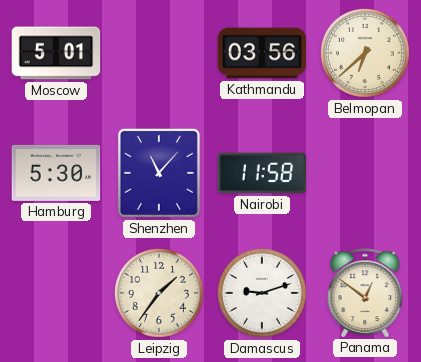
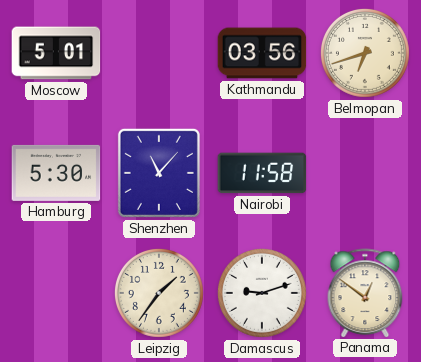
Belmopan: 6:38 -> 6:42
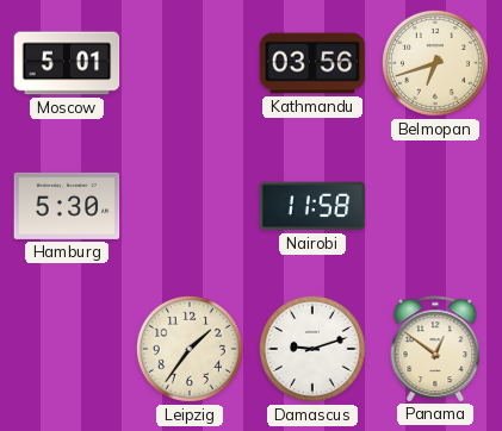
Shenzhen: 11:07 -> none
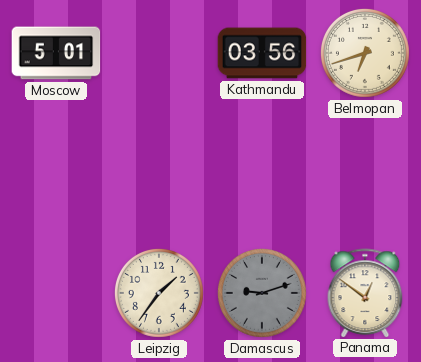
Hamburg: 5:30 -> none
Nairobi: 11:58 -> none
Damascus dial: white -> grey
